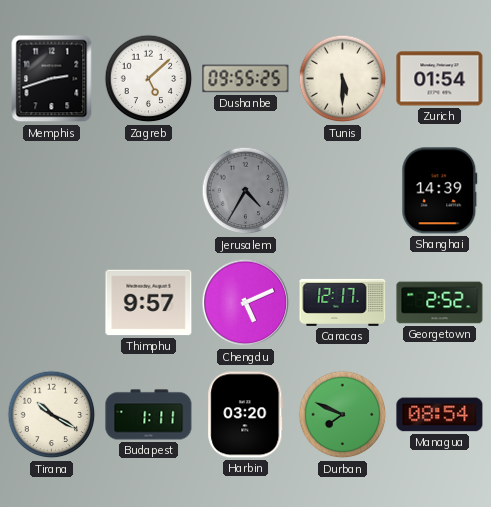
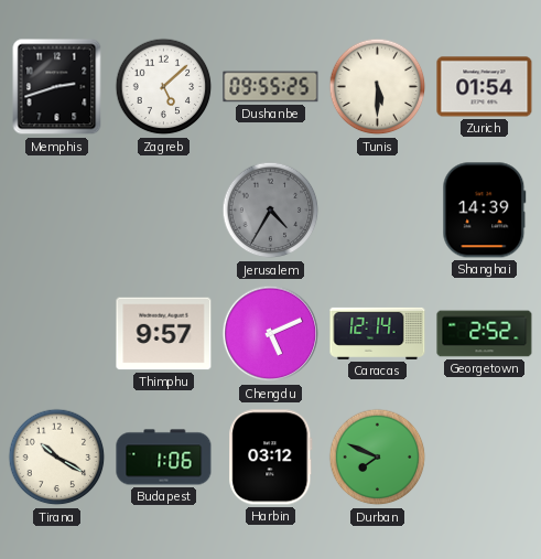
Caracas: 12:17 -> 12:14
Budapest: 1:11 -> 1:06
Harbin: 03:20 -> 03:12
Managua: 08:54 -> none
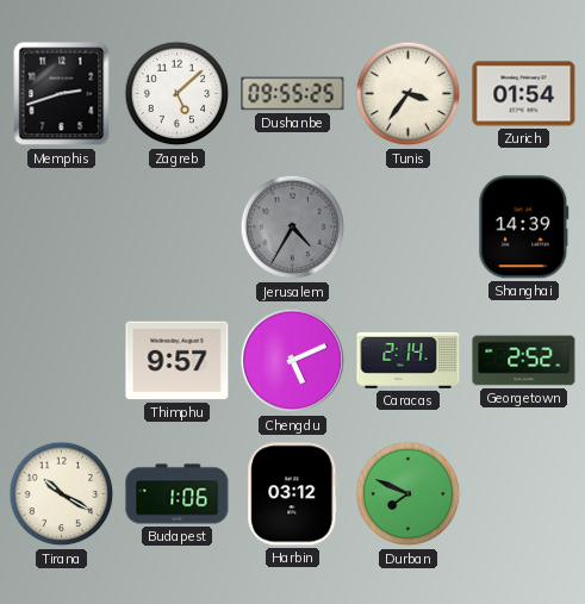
Tunis: 5:30 -> 3:36
Caracas: 12:14 -> 2:14
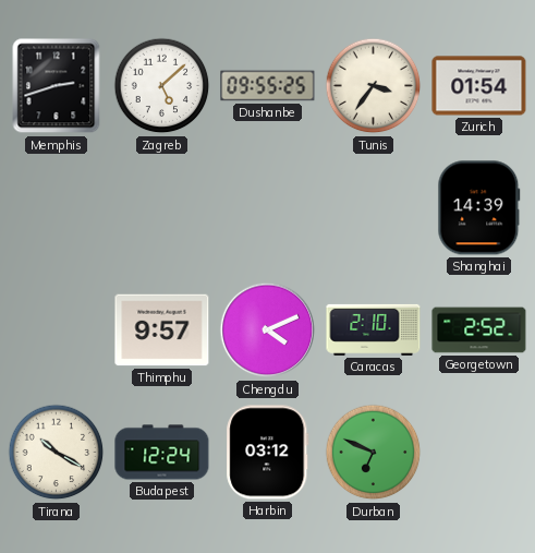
Jerusalem: 4:35 -> none
Chengdu: 5:11 -> 4:11
Caracas: 2:14 -> 2:10
Budapest: 1:06 -> 12:24
Durban: 7:49 -> 6:49
